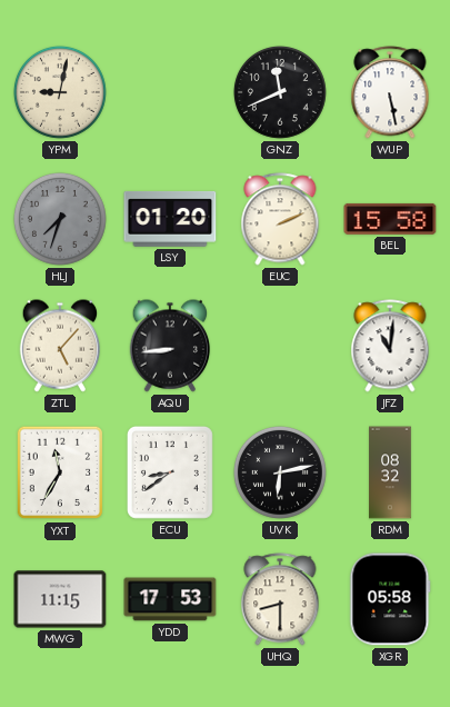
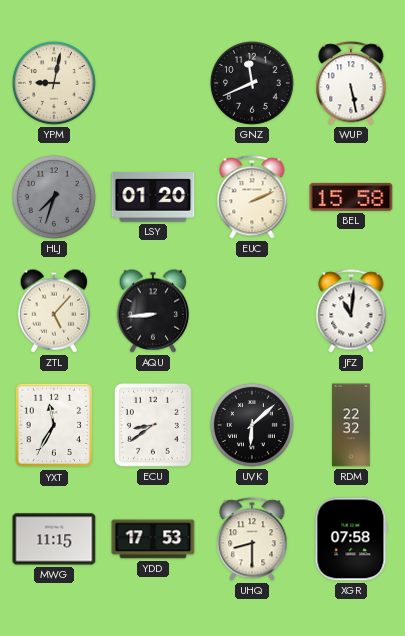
UVK: 6:13 -> 6:08
RDM: 08:32 -> 22:32
XGR: 05:58 -> 07:58
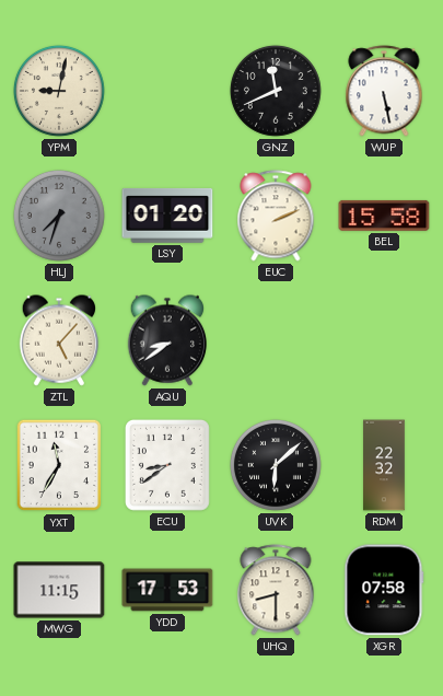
AQU: 8:44 -> 8:39
JFZ: 11:01 -> none
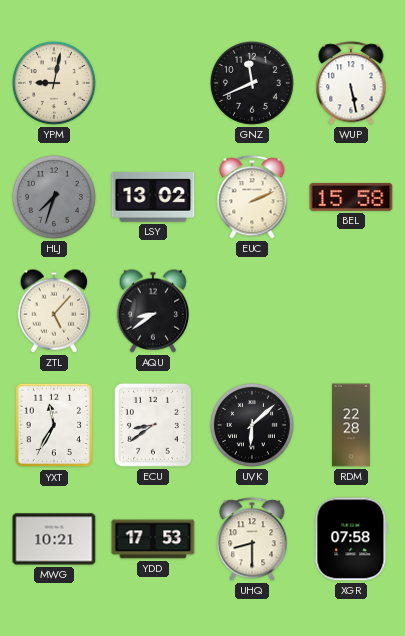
LSY: 01:20 -> 13:02
RDM: 22:32 -> 22:28
MWG: 11:15 -> 10:21
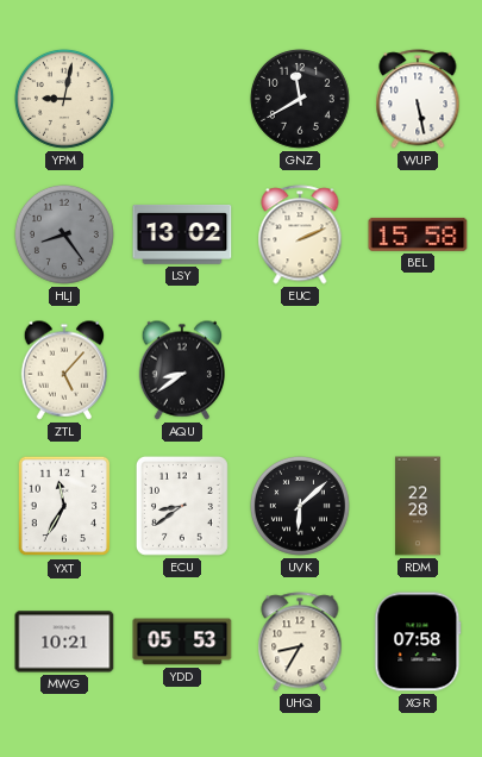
GNZ: 11:41 -> 11:40
HLJ: 7:33 -> 8:24
YDD: 17:53 -> 05:53
UHQ: 8:30 -> 8:35
